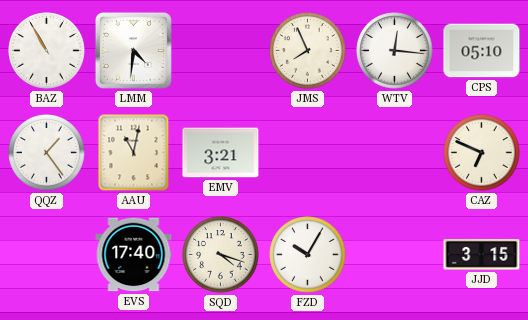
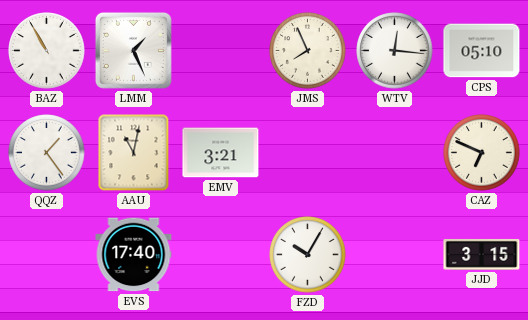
LMM: 4:31 -> 1:26
SQD: 4:18 -> none
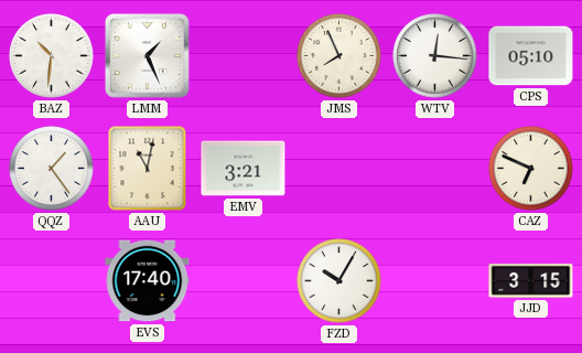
BAZ: 10:55 -> 10:31
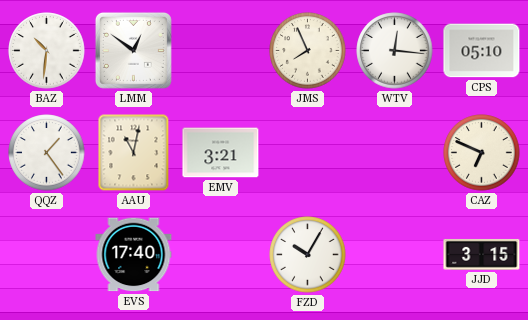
LMM: 1:26 -> 12:51
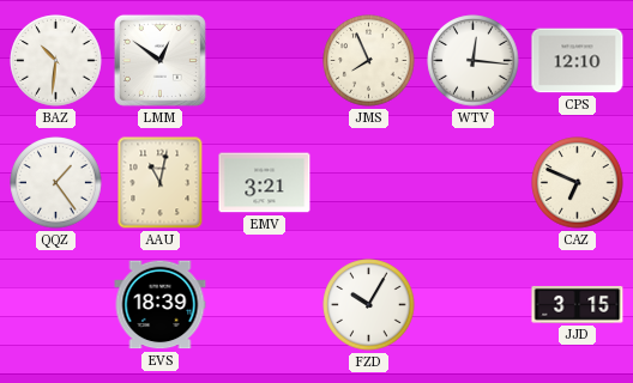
CPS: 05:10 -> 12:10
EVS: 17:40 -> 18:39
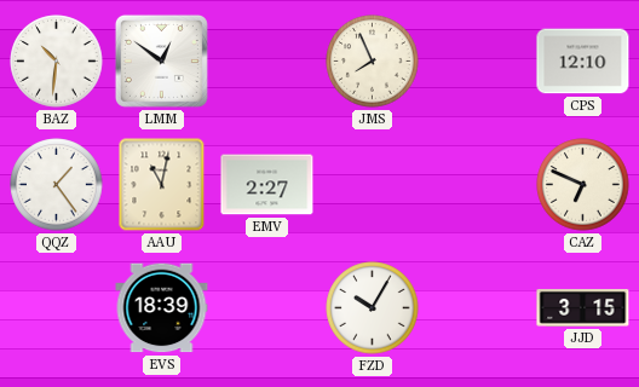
WTV: 12:16 -> none
EMV: 3:21 -> 2:27
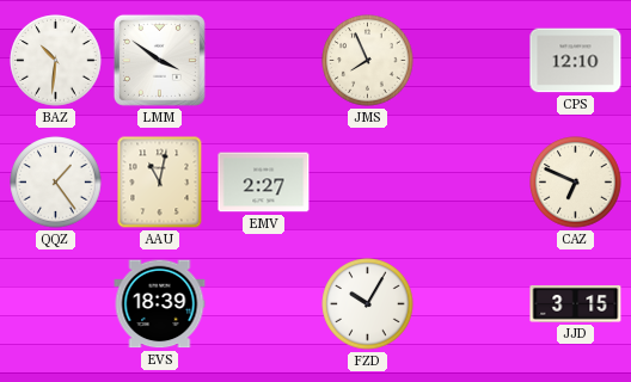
LMM: 12:51 -> 3:51
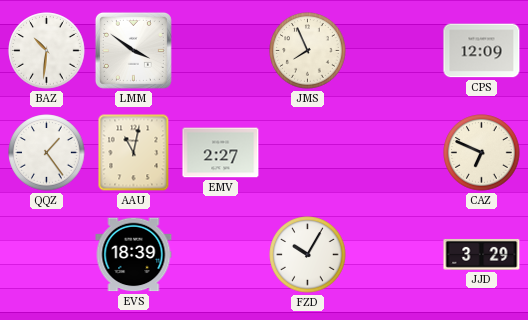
CPS: 12:10 -> 12:09
JJD: 3:15 -> 3:29
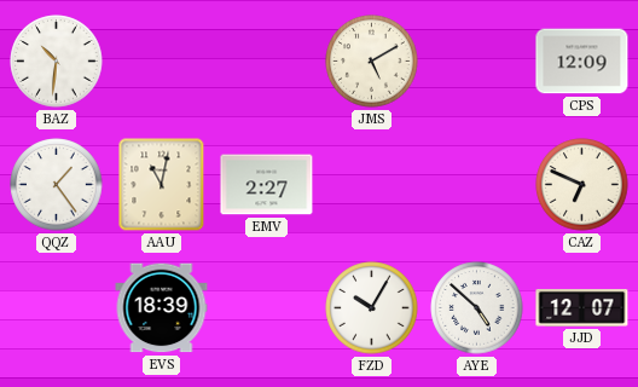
LMM: 3:51 -> none
JMS: 7:56 -> 5:10
AYE: none -> 4:52
JJD: 3:29 -> 12:07
